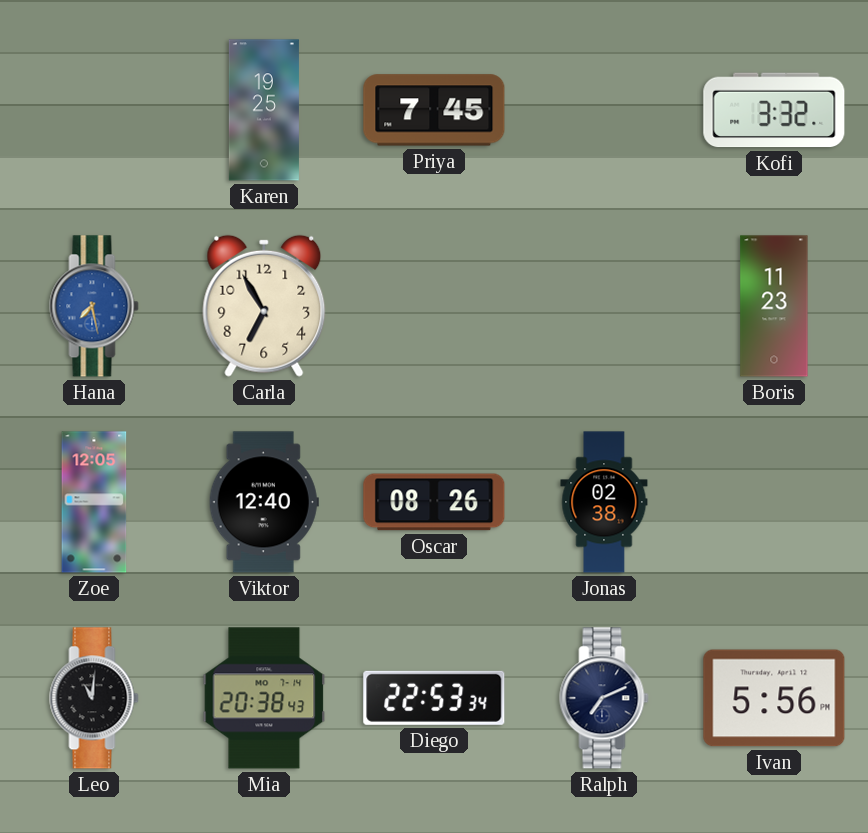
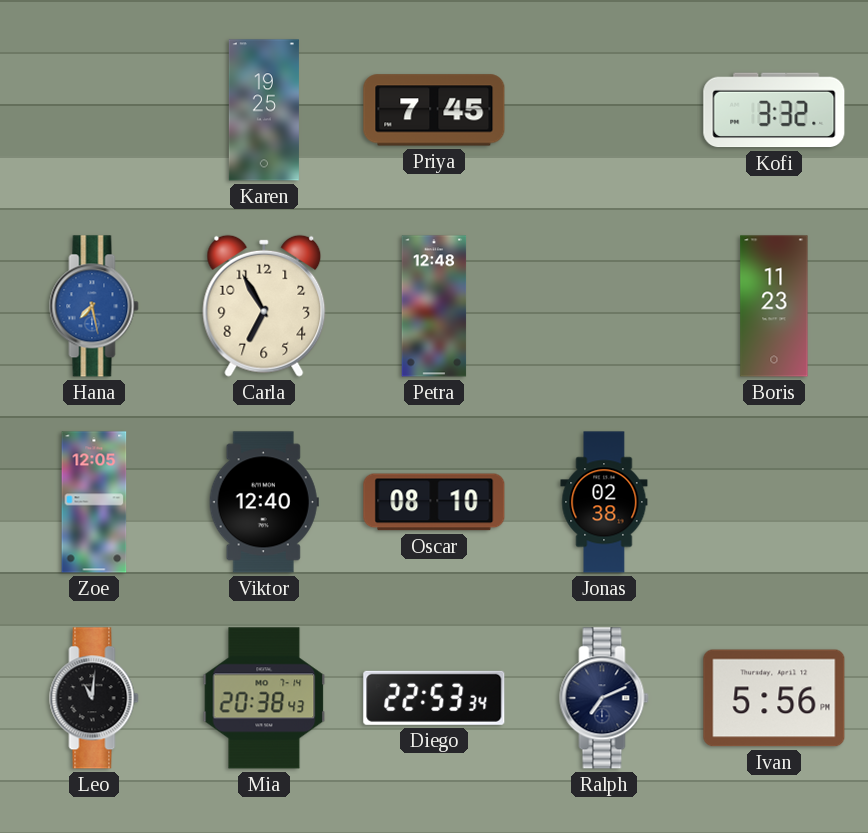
Petra: none -> 12:48
Oscar: 08:26 -> 08:10
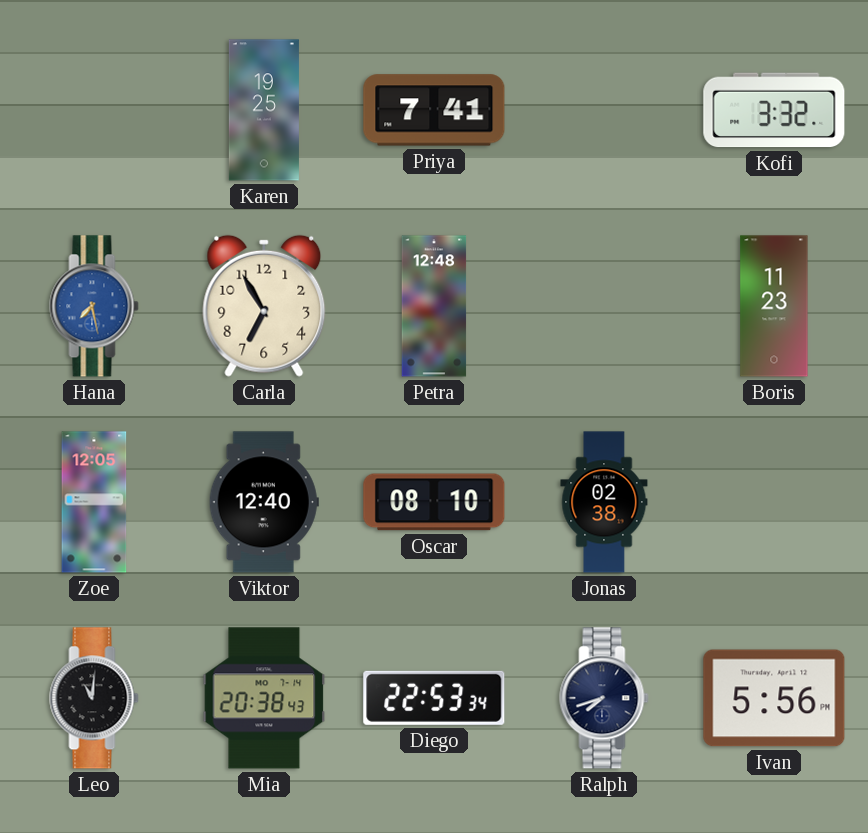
Priya: 7:45 -> 7:41
Ralph: 7:11 -> 7:42
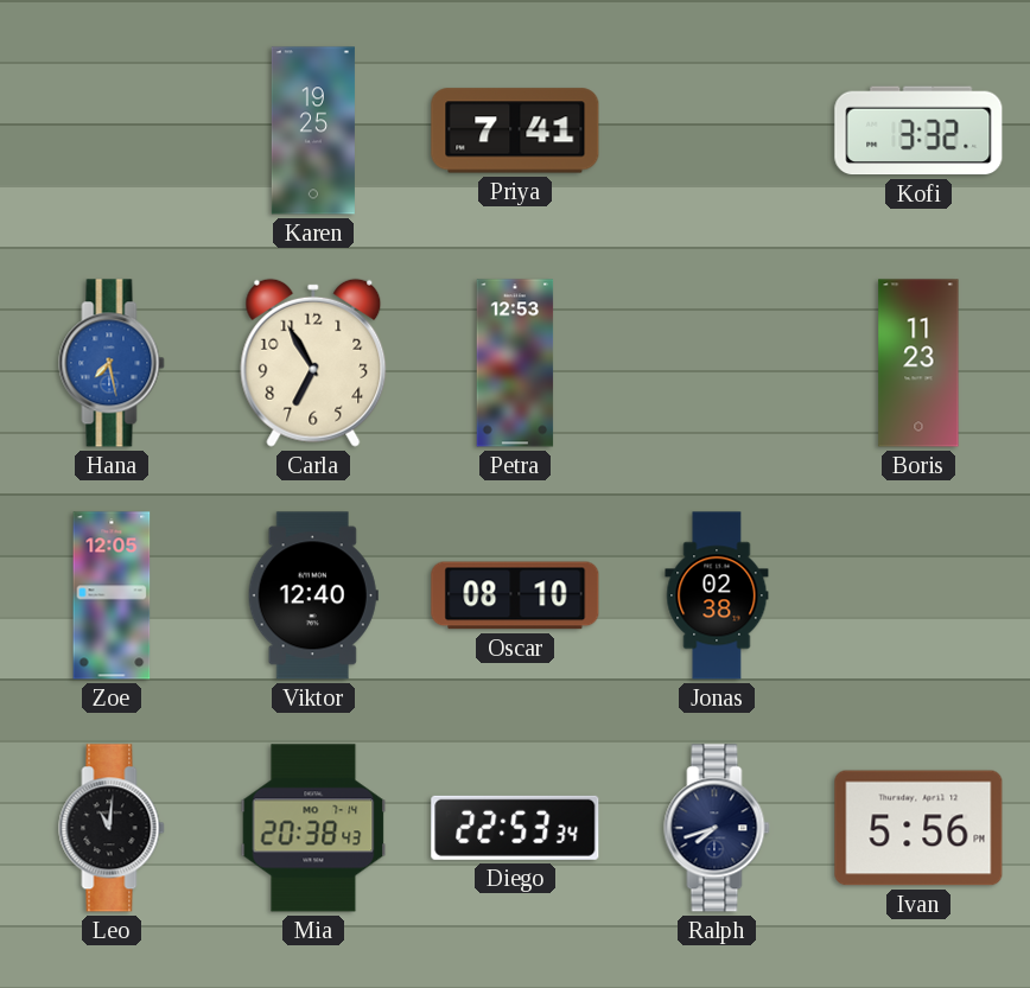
Petra: 12:48 -> 12:53
